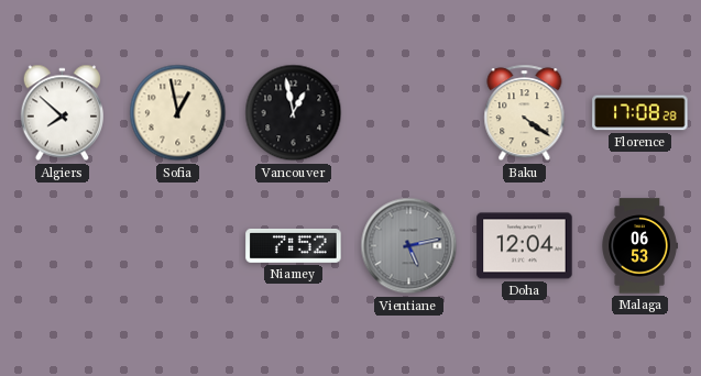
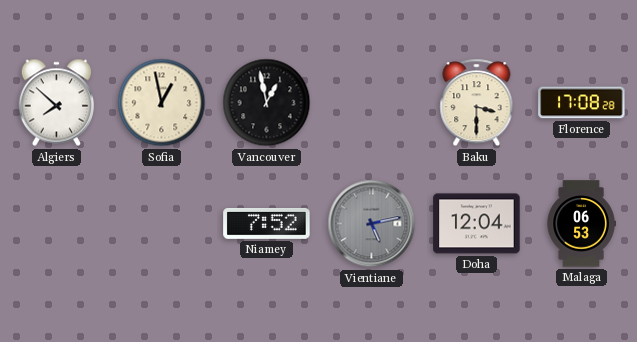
Baku: 4:21 -> 3:30
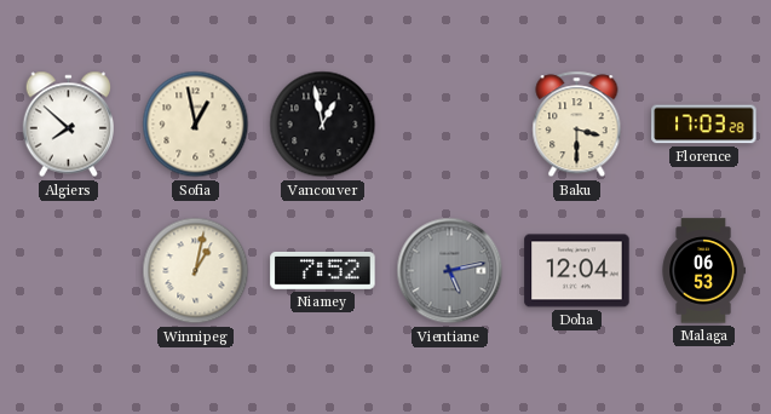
Florence: 17:08 -> 17:03
Winnipeg: none -> 1:02
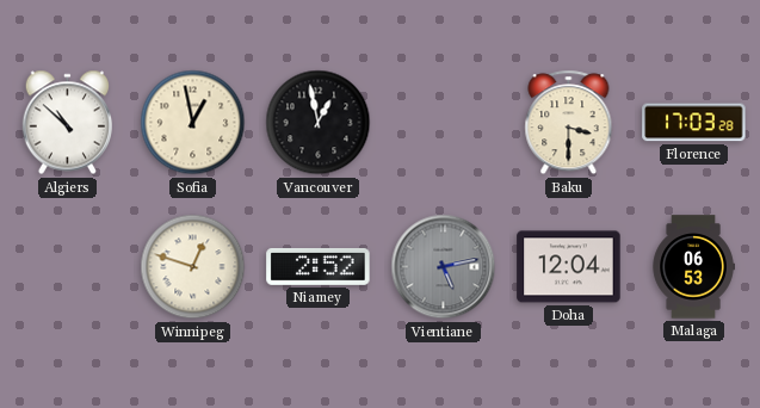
Algiers: 7:52 -> 10:52
Winnipeg: 1:02 -> 12:48
Niamey: 7:52 -> 2:52
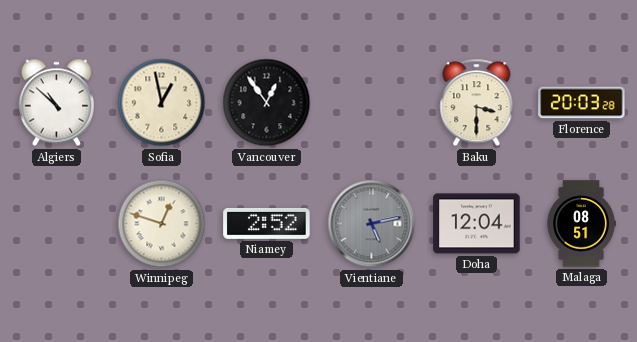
Vancouver: 12:58 -> 12:54
Florence: 17:03 -> 20:03
Malaga: 06:53 -> 08:51
